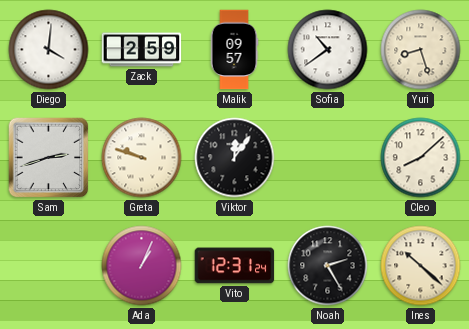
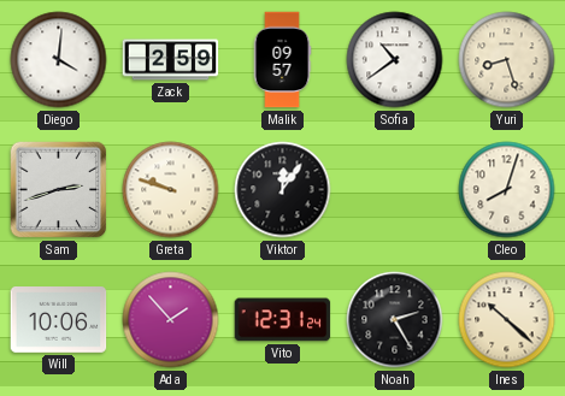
Cleo: 8:08 -> 8:03
Will: none -> 10:06
Ada: 1:04 -> 1:53
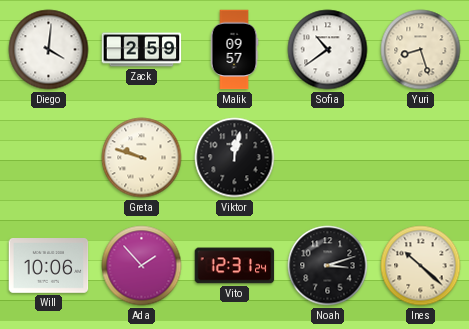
Sam: 2:42 -> none
Viktor: 12:06 -> 12:02
Cleo: 8:03 -> none
Noah: 2:25 -> 3:12
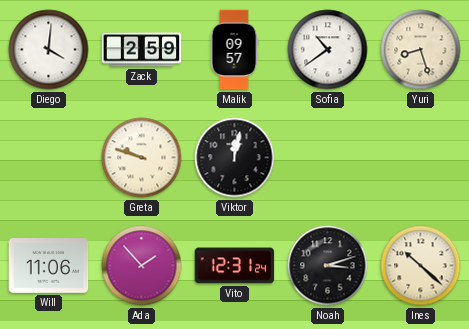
Will: 10:06 -> 11:06
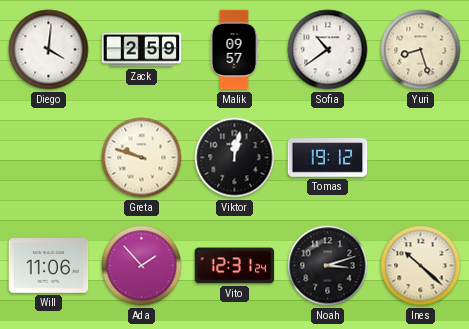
Tomas: none -> 19:12
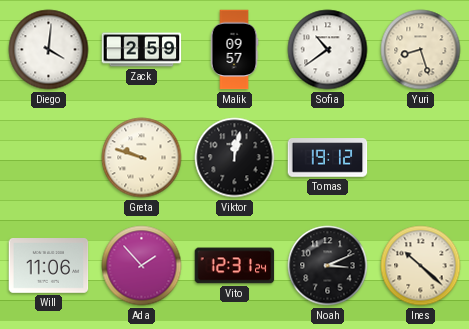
Noah: 3:12 -> 3:11
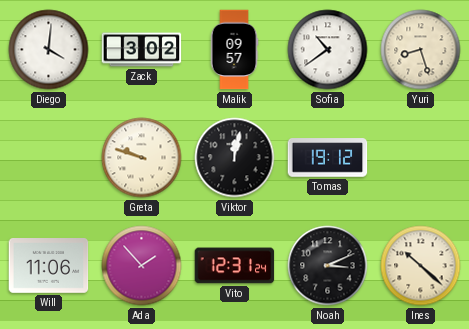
Zack: 2:59 -> 3:02
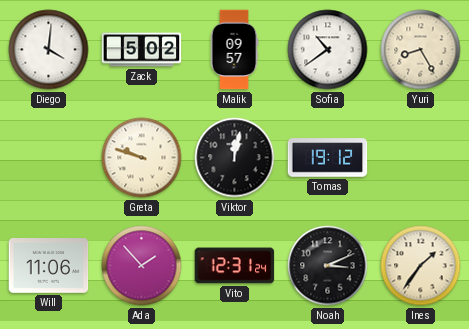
Zack: 3:02 -> 5:02
Yuri: 8:27 -> 8:25
Ines: 10:22 -> 1:36
